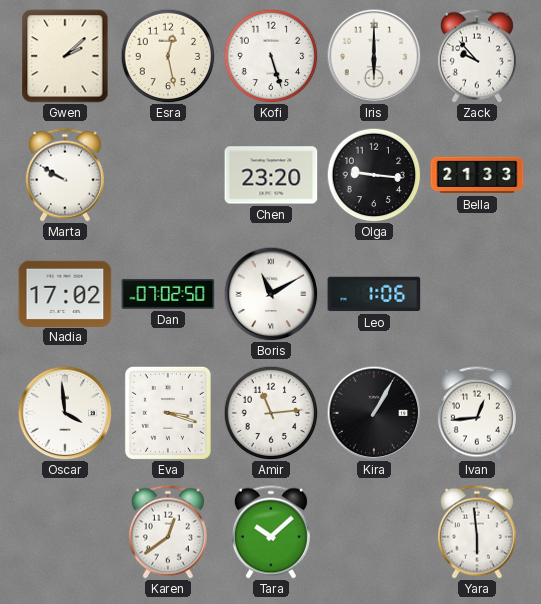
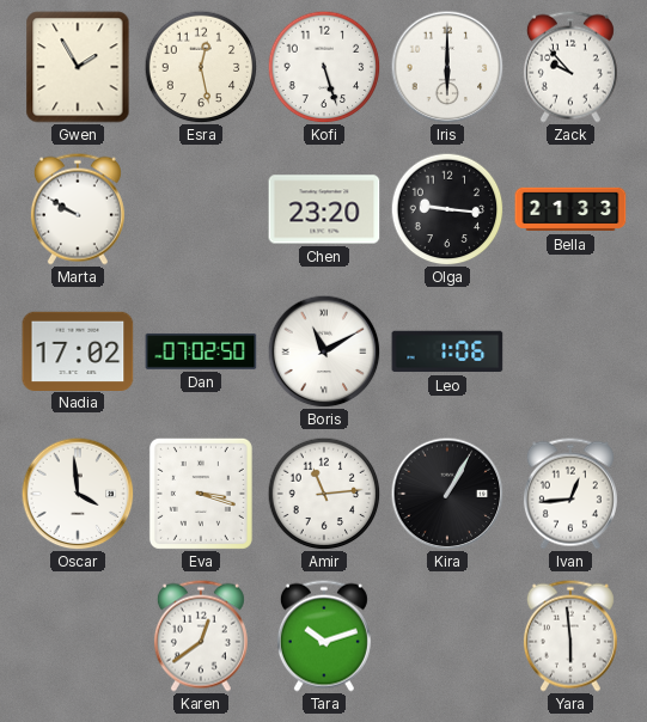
Gwen: 2:08 -> 1:55
Tara: 10:08 -> 10:12
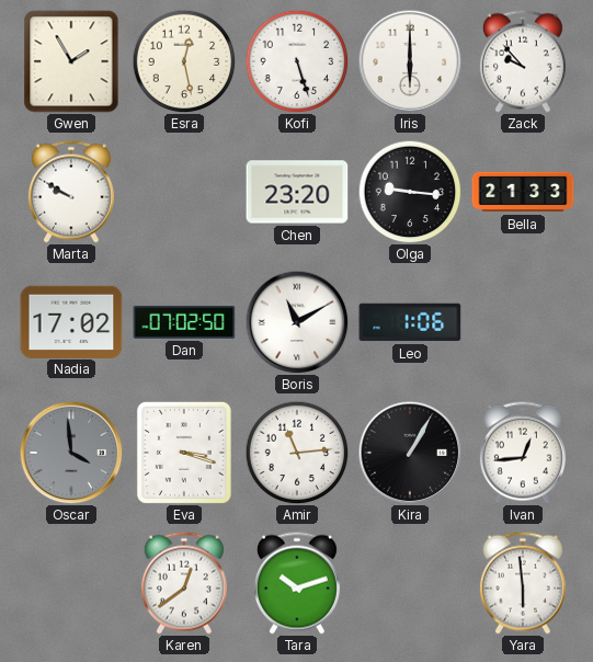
Oscar dial: white -> grey
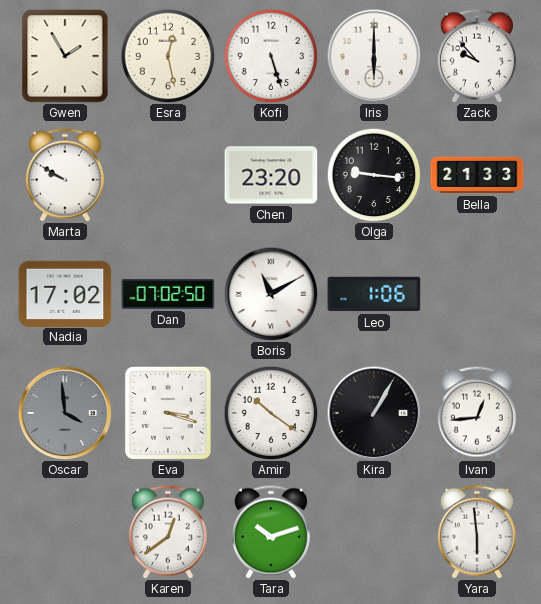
Amir: 11:14 -> 10:21
